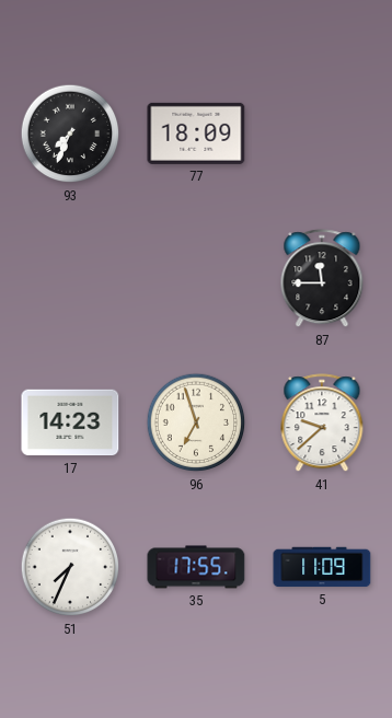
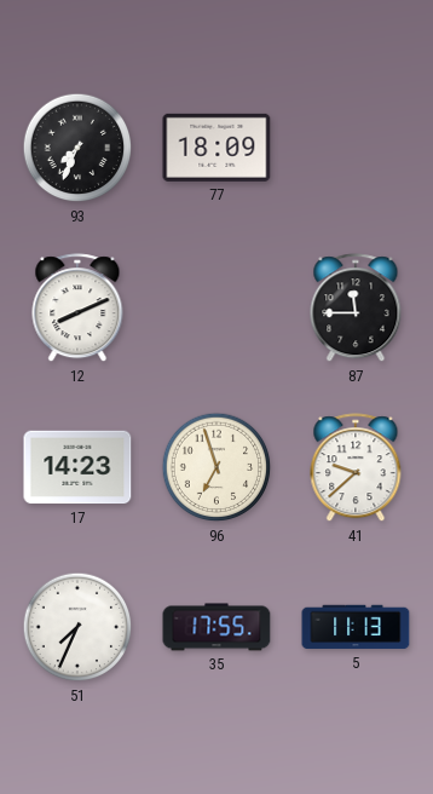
12: none -> 8:11
5: 11:09 -> 11:13
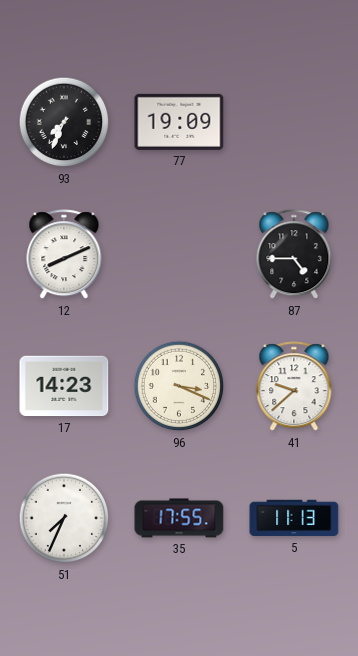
77: 18:09 -> 19:09
87: 11:45 -> 4:45
96: 6:57 -> 3:19
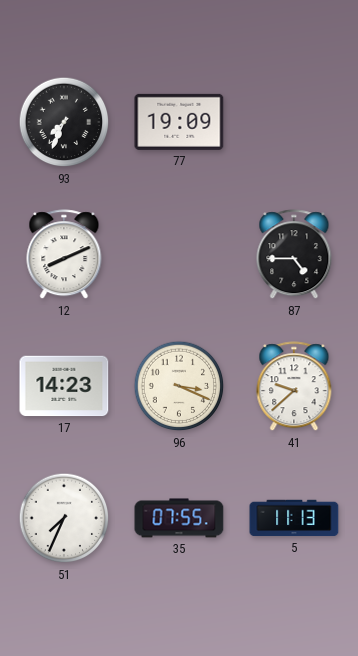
35: 17:55 -> 07:55
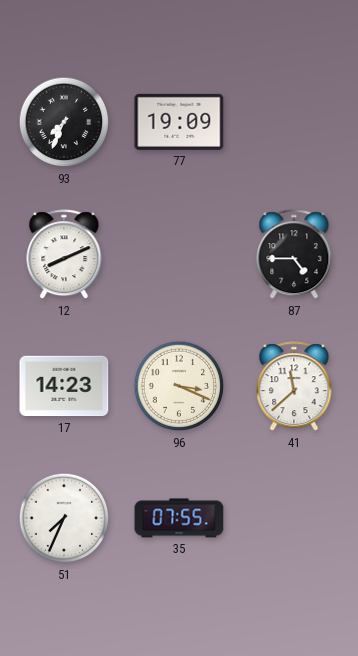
41: 9:38 -> 11:38
5: 11:13 -> none
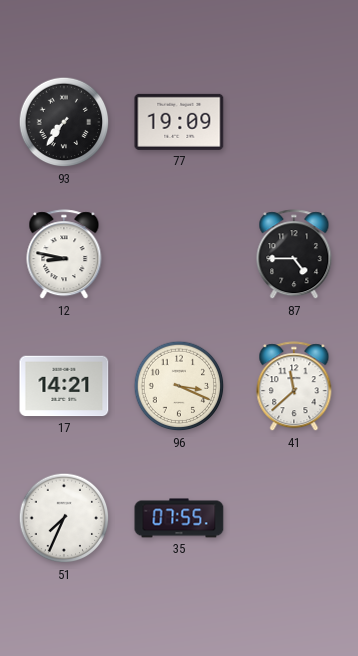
93: 7:34 -> 7:36
12: 8:11 -> 8:47
17: 14:23 -> 14:21
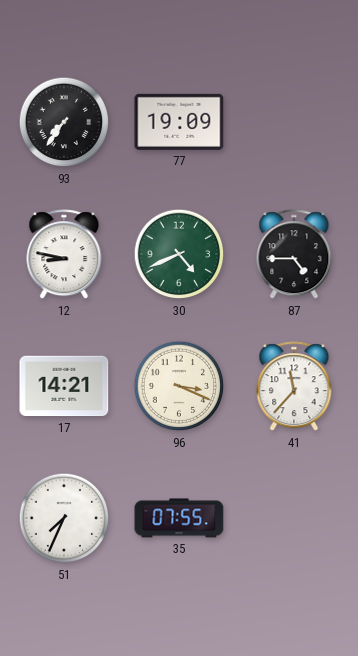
30: none -> 4:41
41: 11:38 -> 11:37
